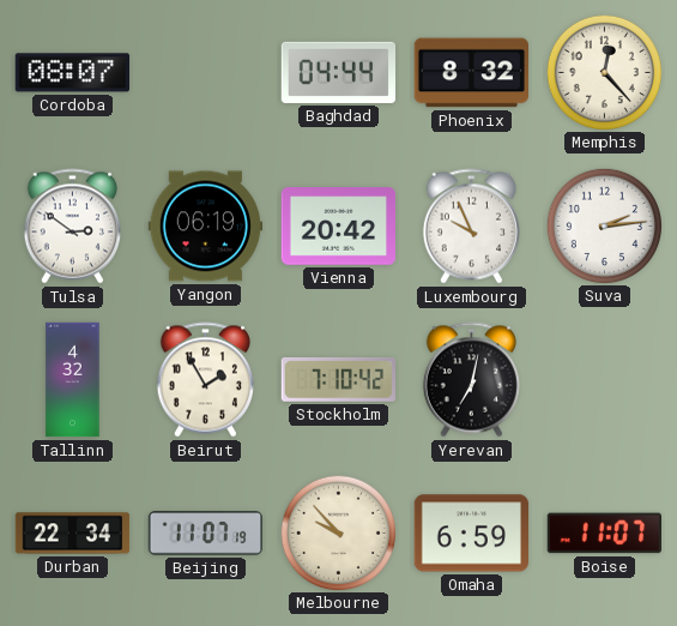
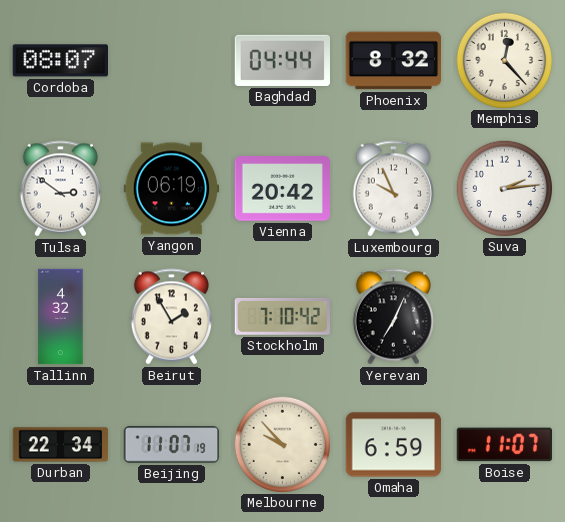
Yerevan: 7:02 -> 7:04
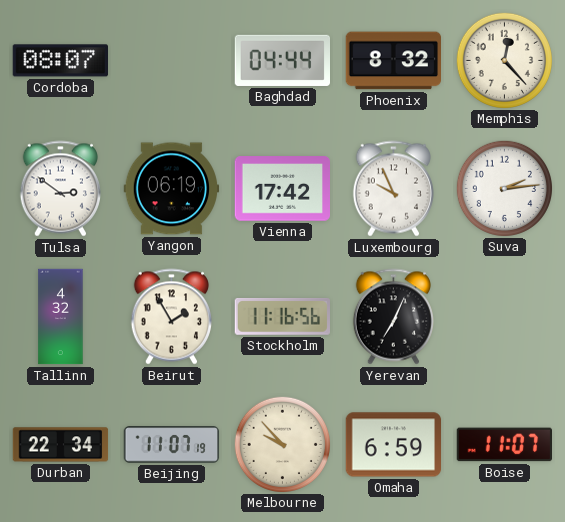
Vienna: 20:42 -> 17:42
Stockholm: 7:10 -> 11:16
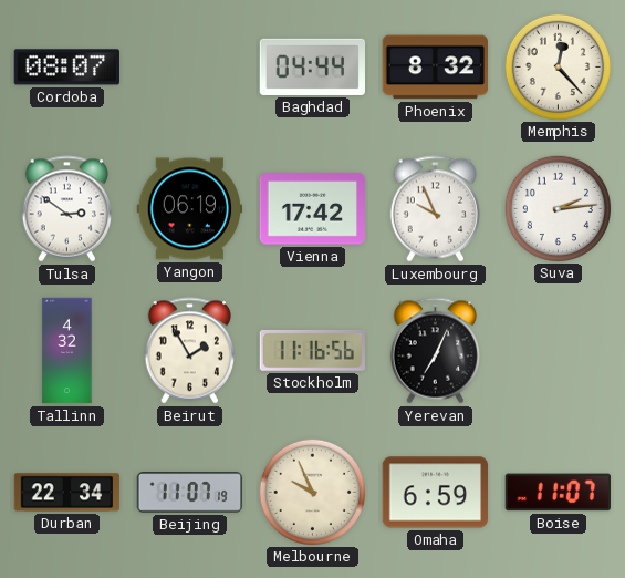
Melbourne: 9:53 -> 9:56
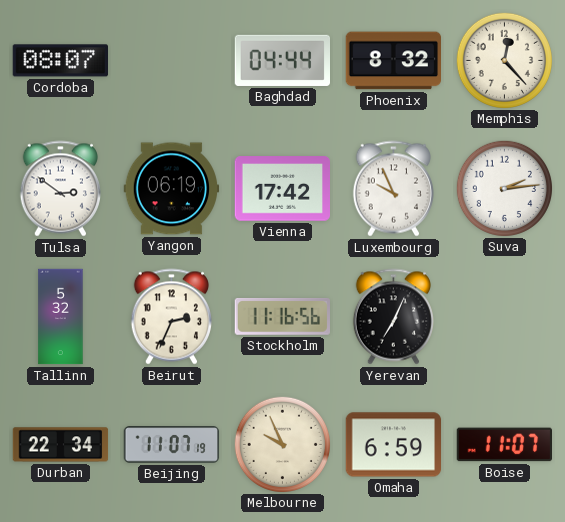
Tallinn: 4:32 -> 5:32
Beirut: 1:55 -> 2:34
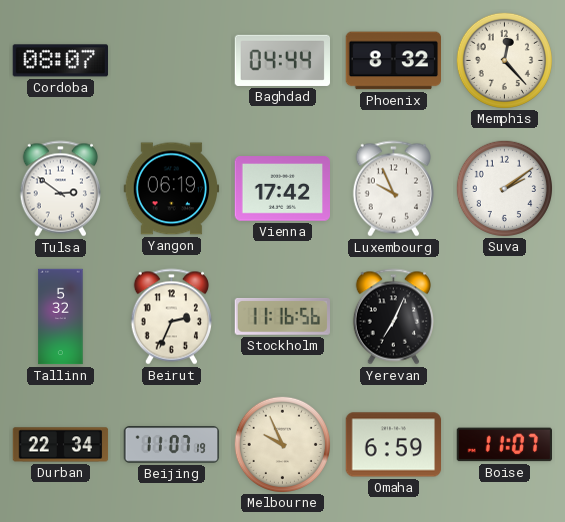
Suva: 2:14 -> 2:09
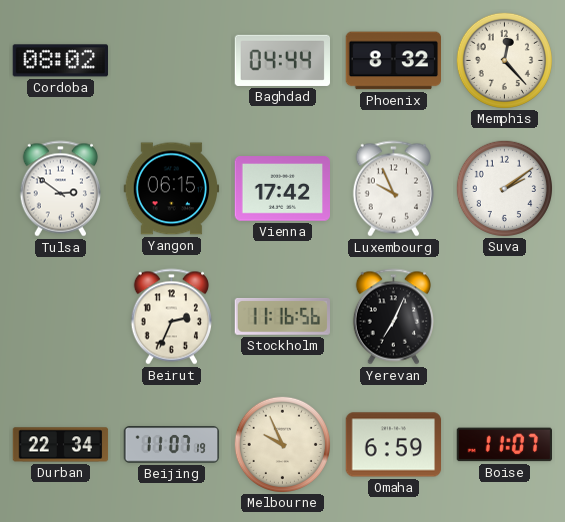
Cordoba: 08:07 -> 08:02
Yangon: 06:19 -> 06:15
Tallinn: 5:32 -> none
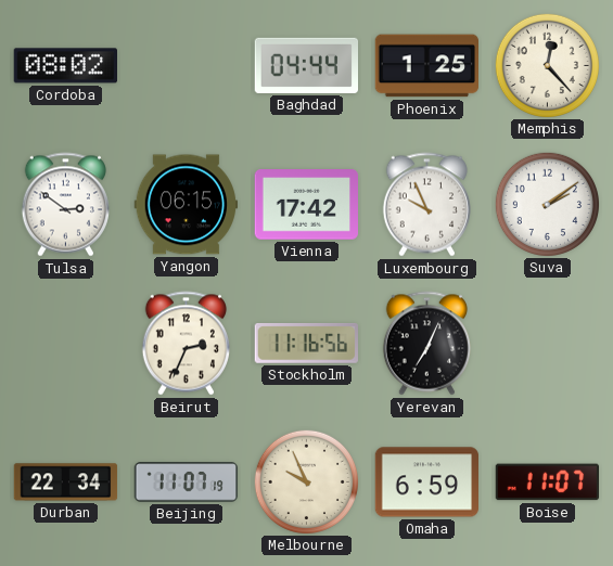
Phoenix: 8:32 -> 1:25
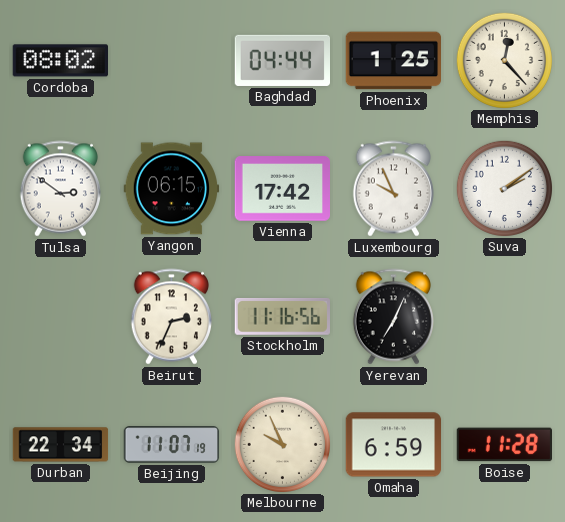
Boise: 11:07 -> 11:28
